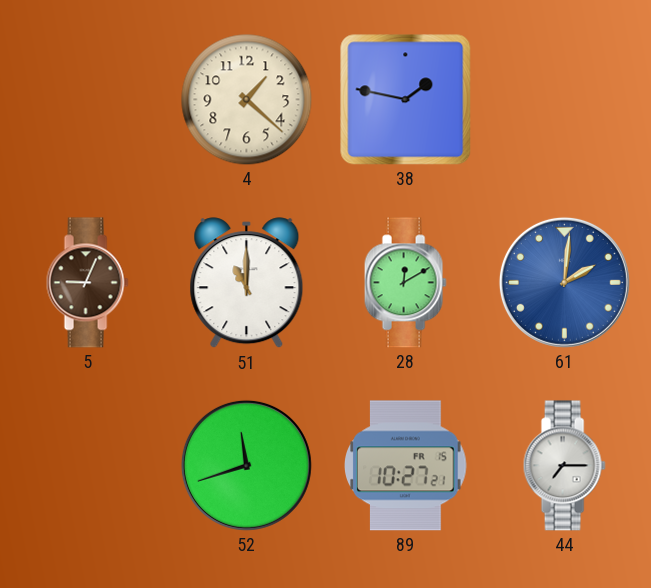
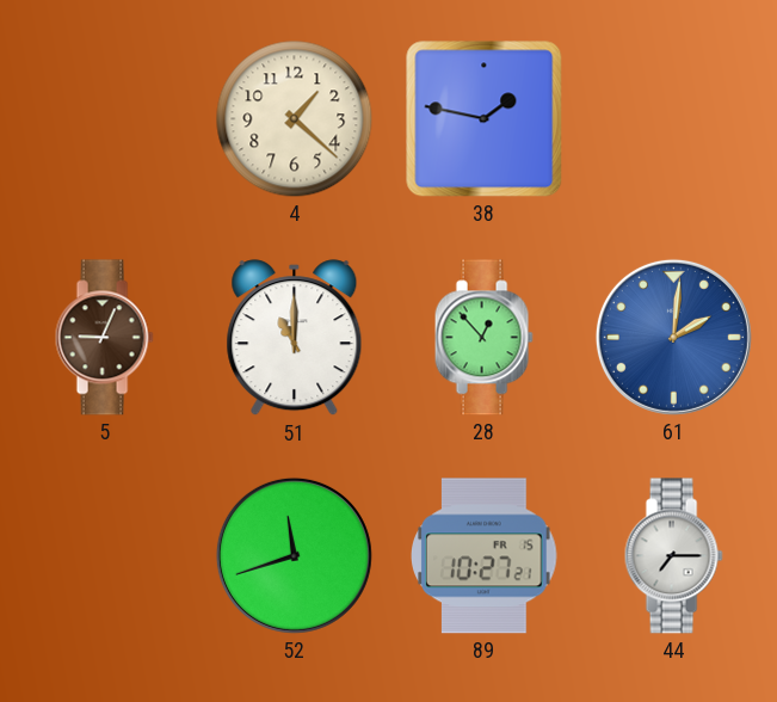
28: 12:10 -> 12:53
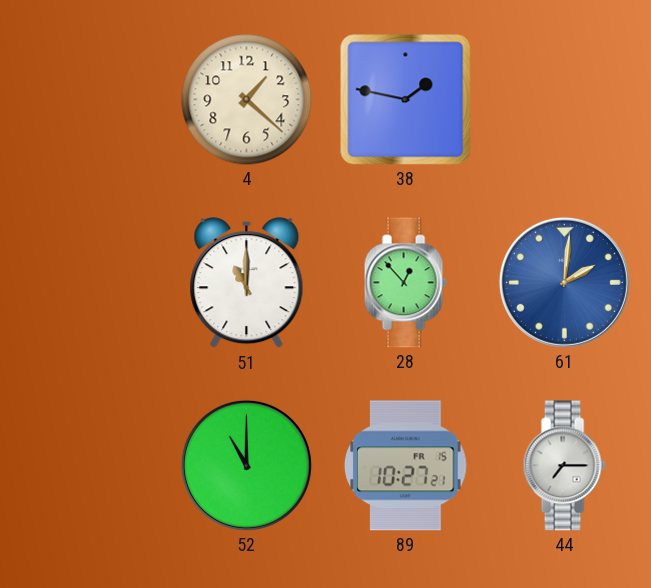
5: 9:04 -> none
52: 11:42 -> 11:00
